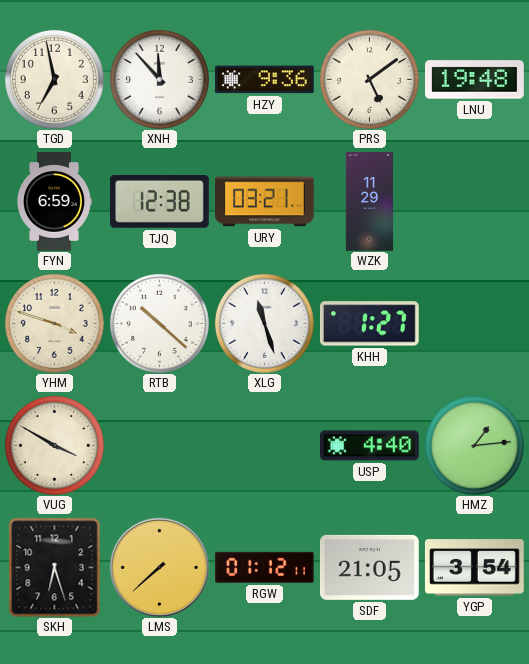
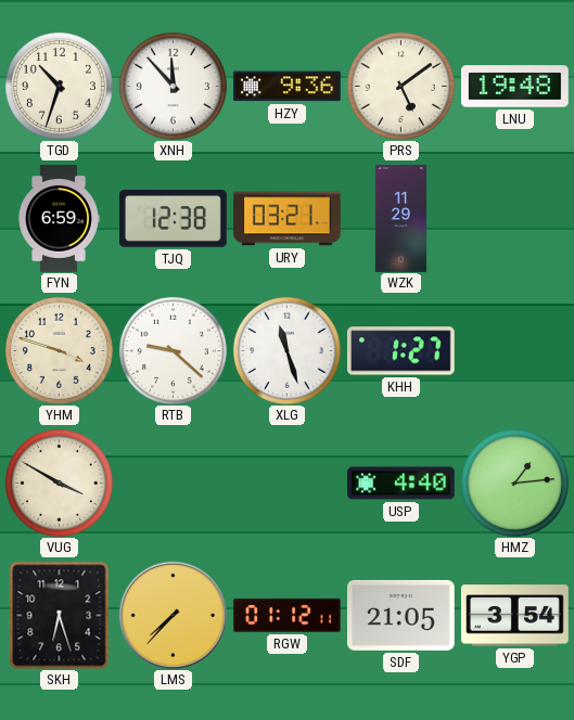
TGD: 6:58 -> 10:33
RTB: 10:22 -> 9:22
LMS: 7:38 -> 7:37
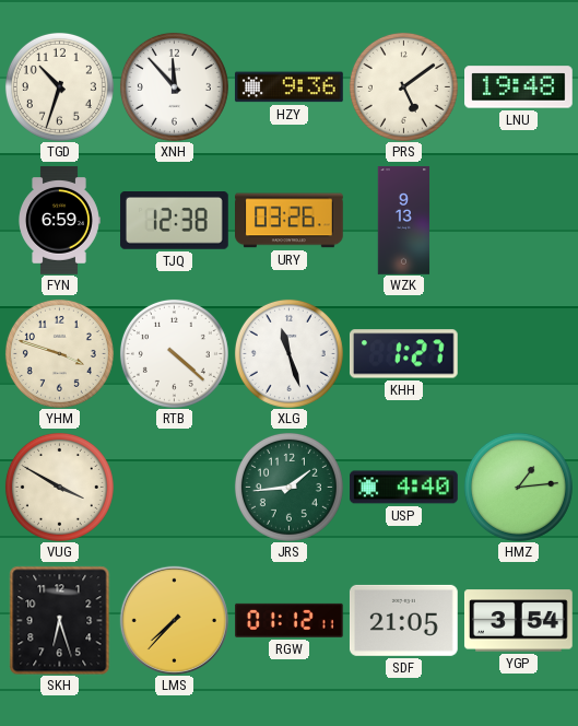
URY: 03:21 -> 03:26
WZK: 11:29 -> 9:13
RTB: 9:22 -> 4:22
JRS: none -> 1:44
